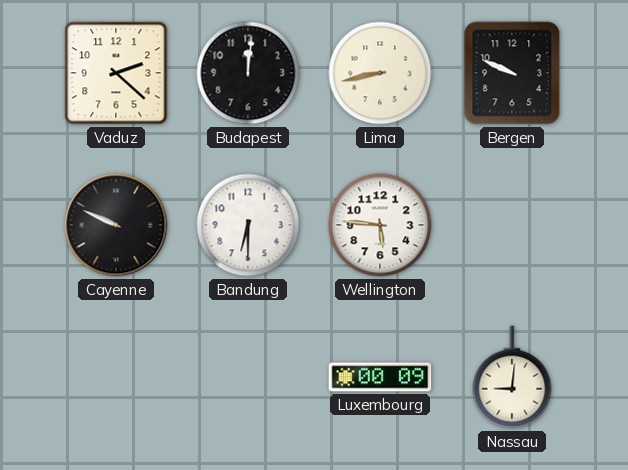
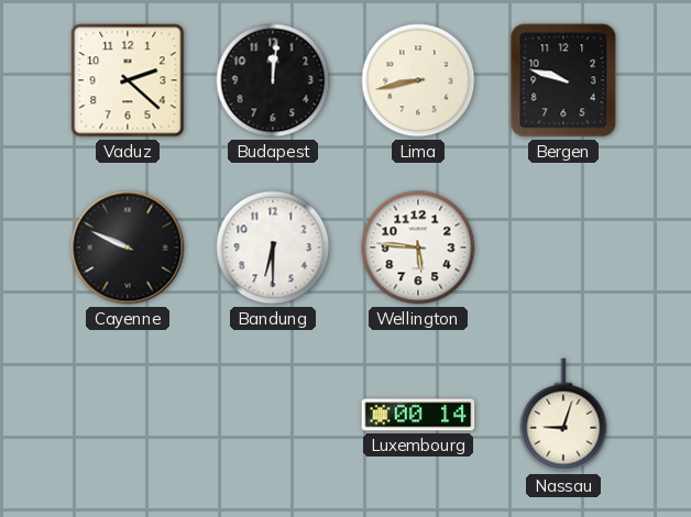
Bergen: 9:49 -> 9:48
Luxembourg: 00:09 -> 00:14
Nassau: 9:01 -> 9:03
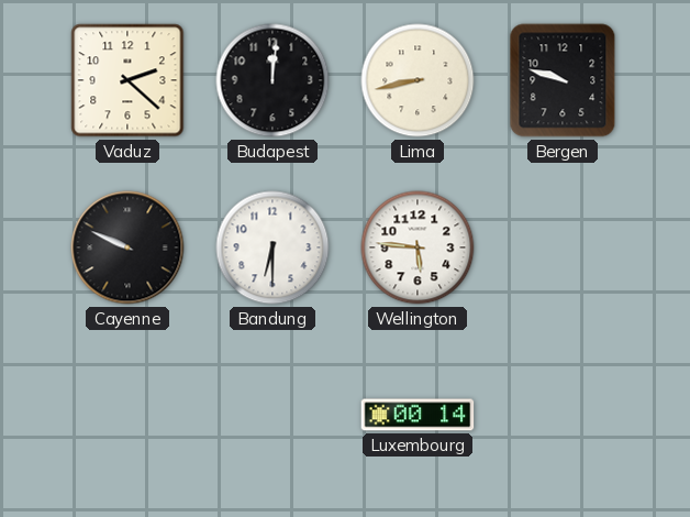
Nassau: 9:03 -> none
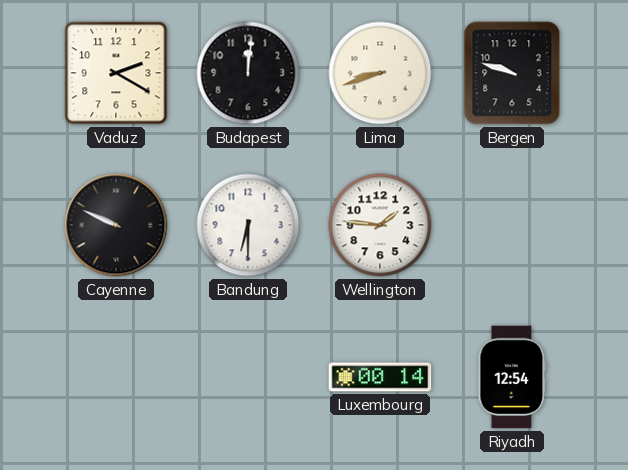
Vaduz: 2:22 -> 2:20
Lima: 8:43 -> 8:42
Wellington: 5:46 -> 1:46
Riyadh: none -> 12:54
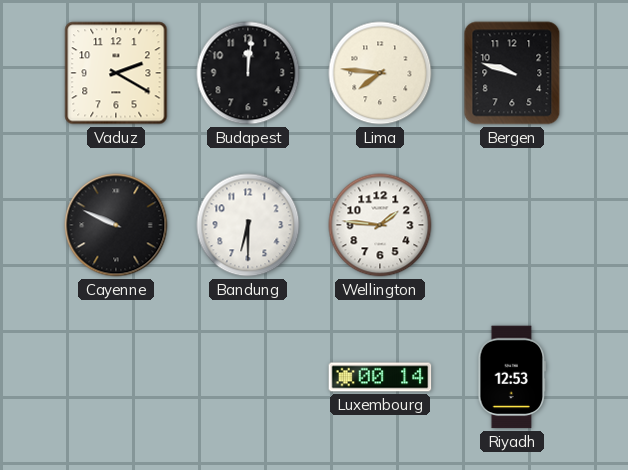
Lima: 8:42 -> 7:46
Riyadh: 12:54 -> 12:53
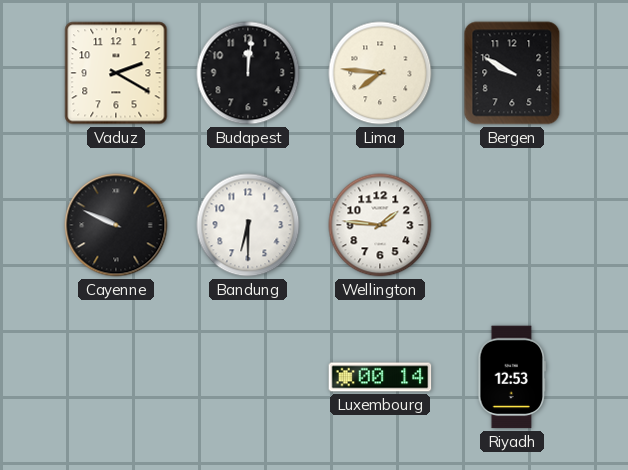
Bergen: 9:48 -> 9:50
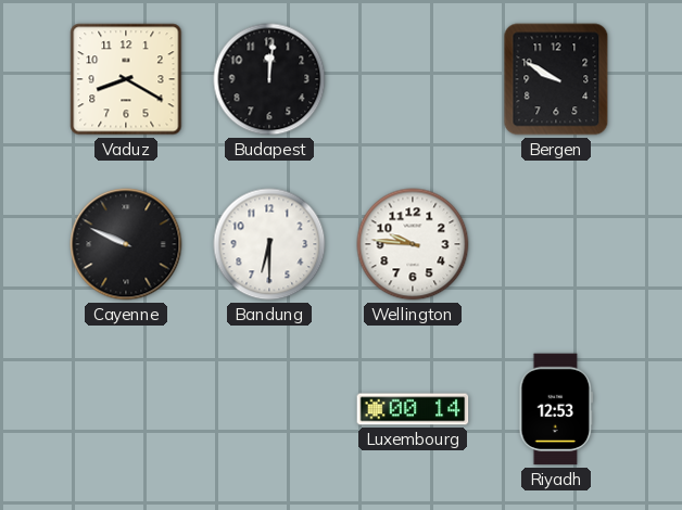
Vaduz: 2:20 -> 8:20
Lima: 7:46 -> none
Wellington: 1:46 -> 9:46
